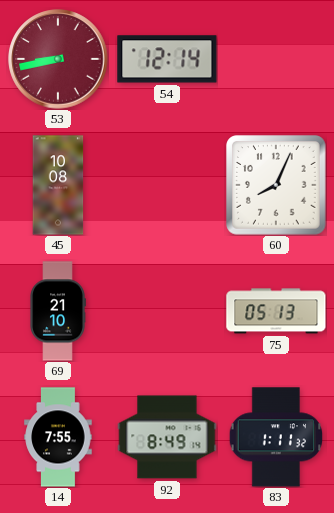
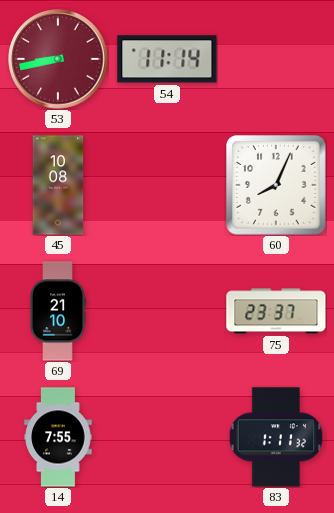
54: 12:14 -> 11:14
75: 05:13 -> 23:37
92: 8:49 -> none
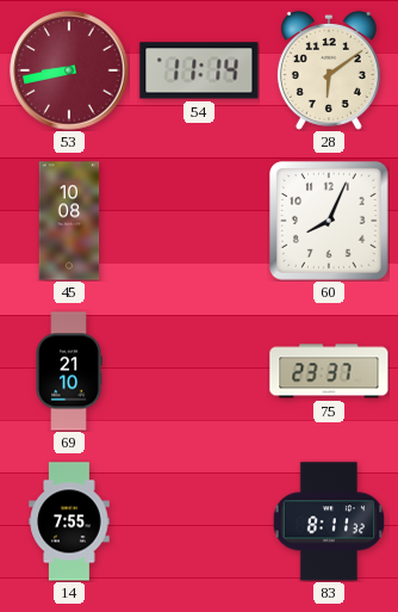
28: none -> 6:09
83: 1:11 -> 8:11
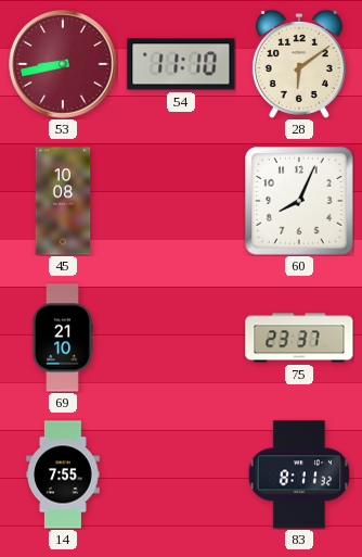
54: 11:14 -> 11:10
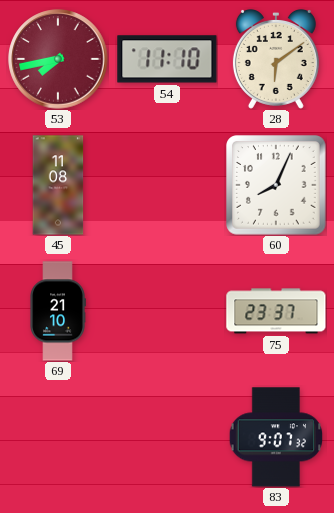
53: 8:43 -> 7:43
45: 10:08 -> 11:08
14: 7:55 -> none
83: 8:11 -> 9:07
